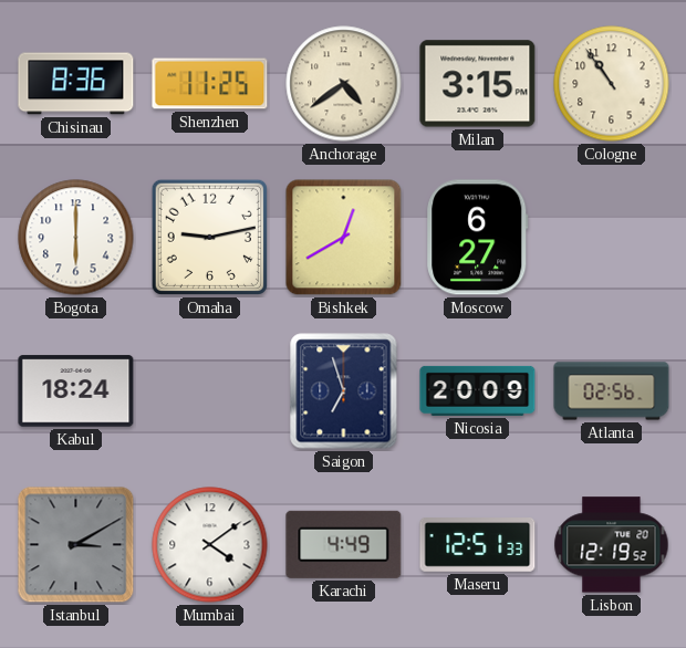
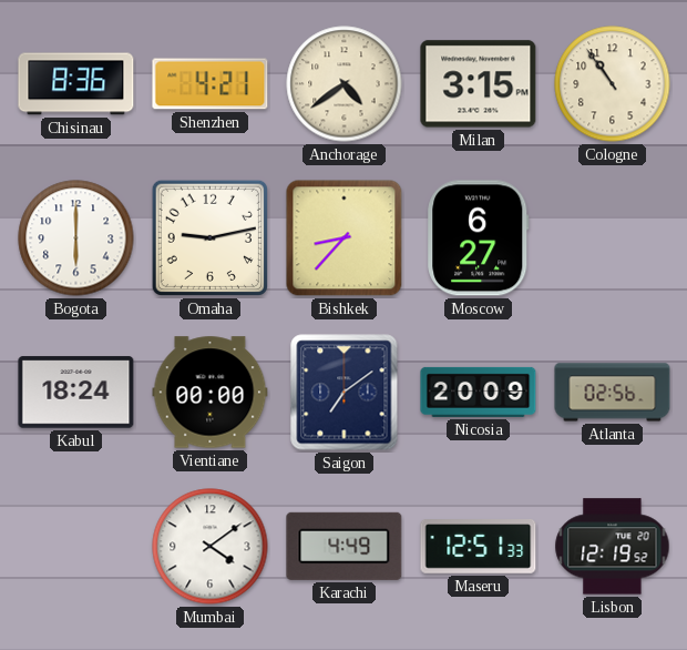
Shenzhen: 11:25 -> 4:21
Bishkek: 12:40 -> 8:37
Vientiane: none -> 00:00
Saigon: 6:57 -> 7:09
Istanbul: 3:10 -> none
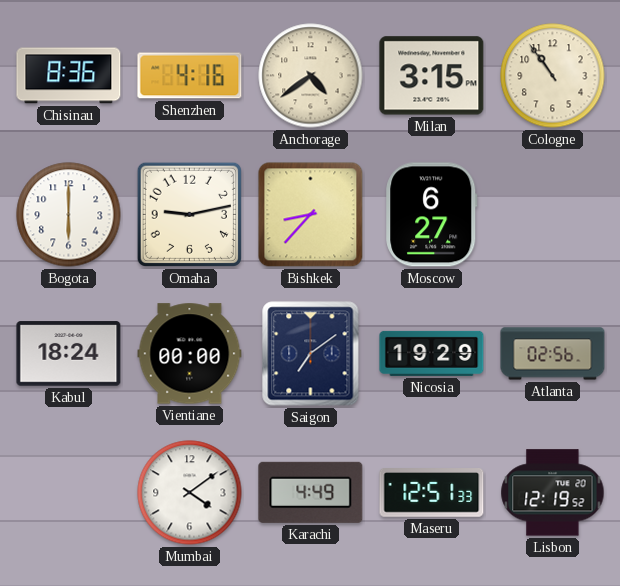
Shenzhen: 4:21 -> 4:16
Nicosia: 20:09 -> 19:29
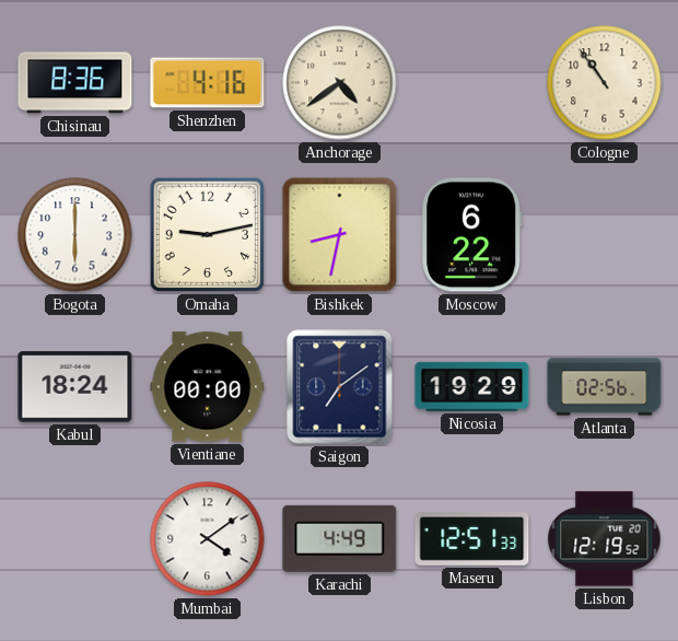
Milan: 3:15 -> none
Bishkek: 8:37 -> 8:32
Moscow: 6:27 -> 6:22
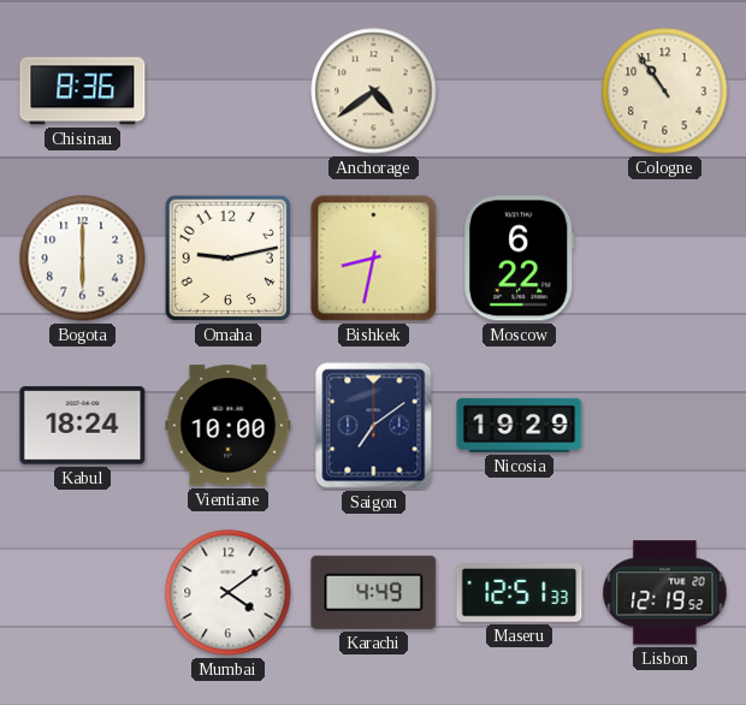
Shenzhen: 4:16 -> none
Vientiane: 00:00 -> 10:00
Atlanta: 02:56 -> none
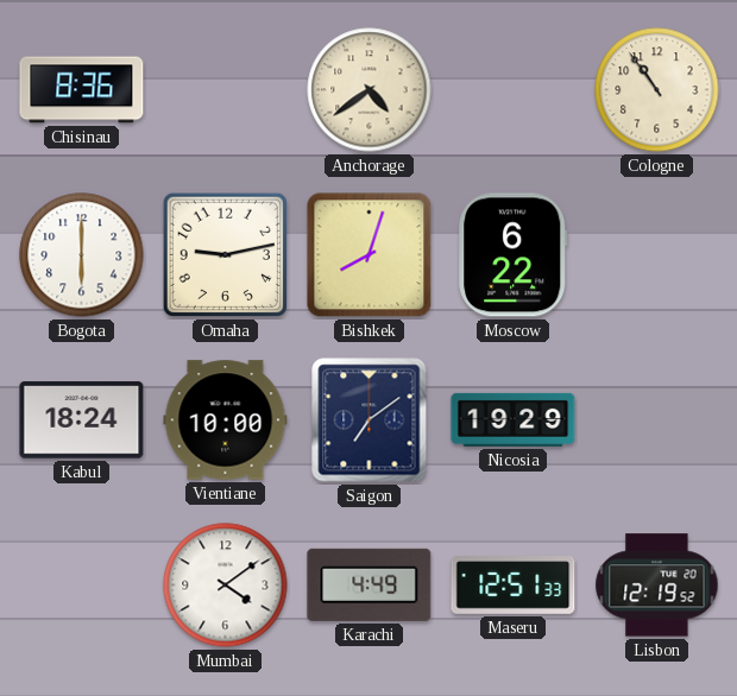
Bishkek: 8:32 -> 8:03
